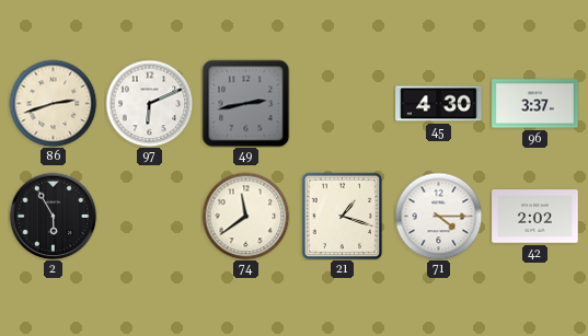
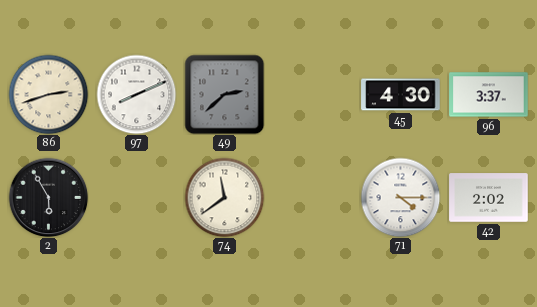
97: 6:11 -> 8:11
49: 2:43 -> 2:38
21: 1:18 -> none
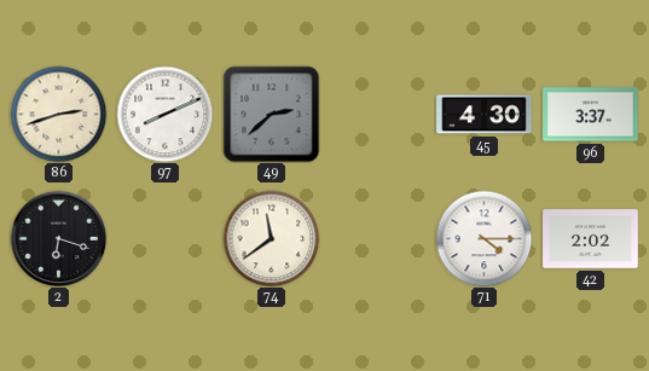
2: 5:55 -> 6:18
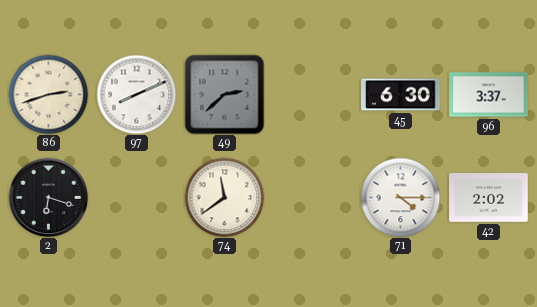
45: 4:30 -> 6:30
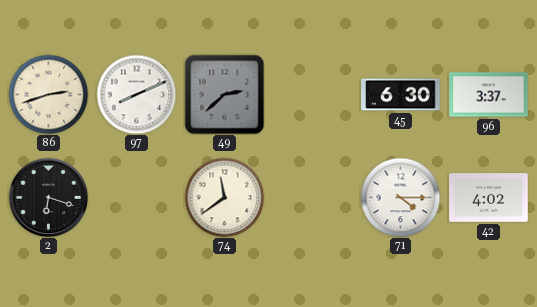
42: 2:02 -> 4:02
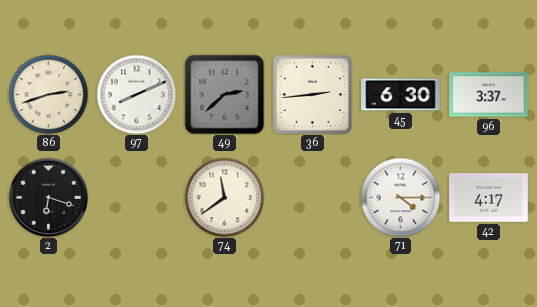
36: none -> 2:44
42: 4:02 -> 4:17
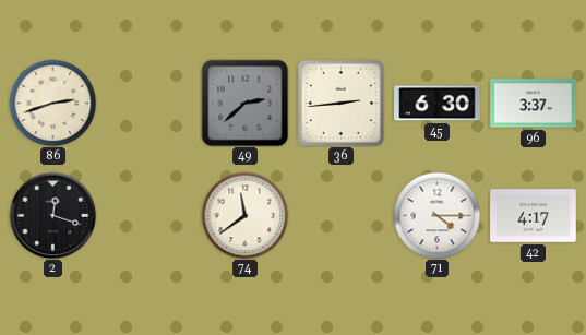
97: 8:11 -> none
2: 6:18 -> 12:18
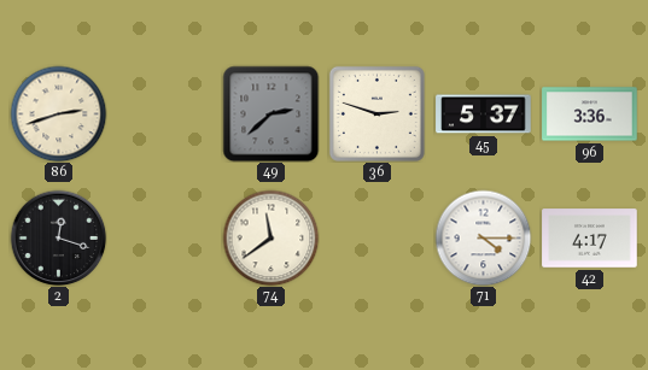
36: 2:44 -> 2:48
45: 6:30 -> 5:37
96: 3:37 -> 3:36
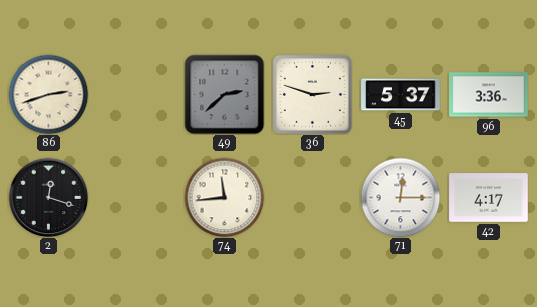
74: 11:39 -> 11:44
71: 4:15 -> 12:15
